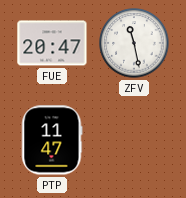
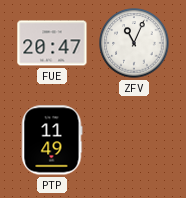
ZFV: 11:28 -> 11:04
PTP: 11:47 -> 11:49
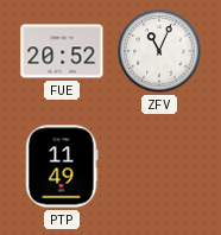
FUE: 20:47 -> 20:52
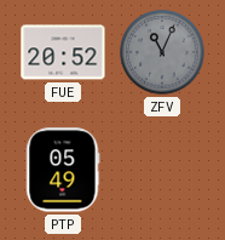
ZFV dial: white -> grey
PTP: 11:49 -> 05:49
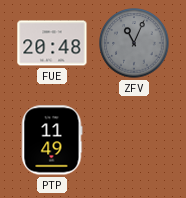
FUE: 20:52 -> 20:48
PTP: 05:49 -> 11:49
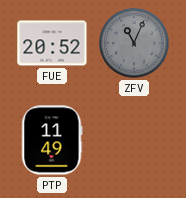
FUE: 20:48 -> 20:52
